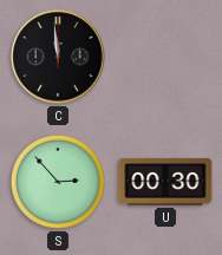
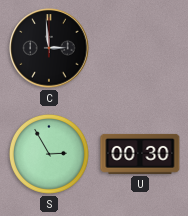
C: 11:59 -> 2:59
S: 2:53 -> 2:55
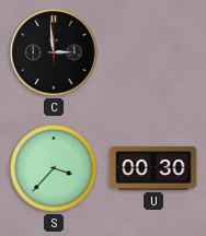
S: 2:55 -> 3:37
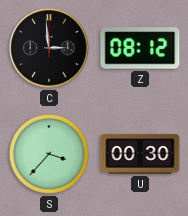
Z: none -> 08:12
